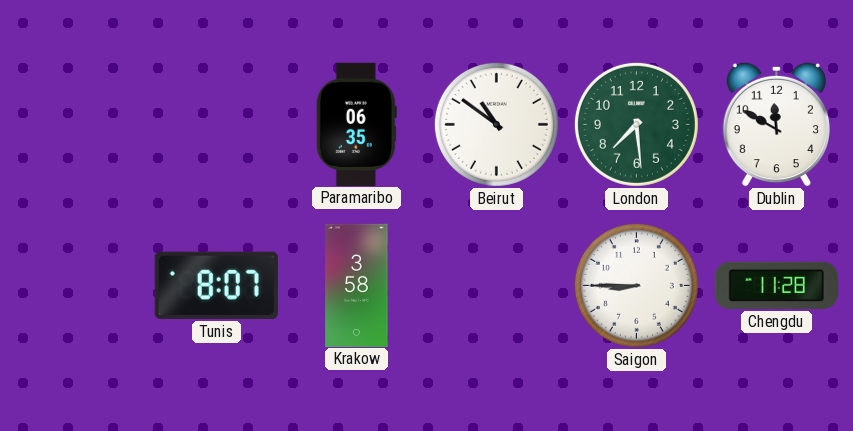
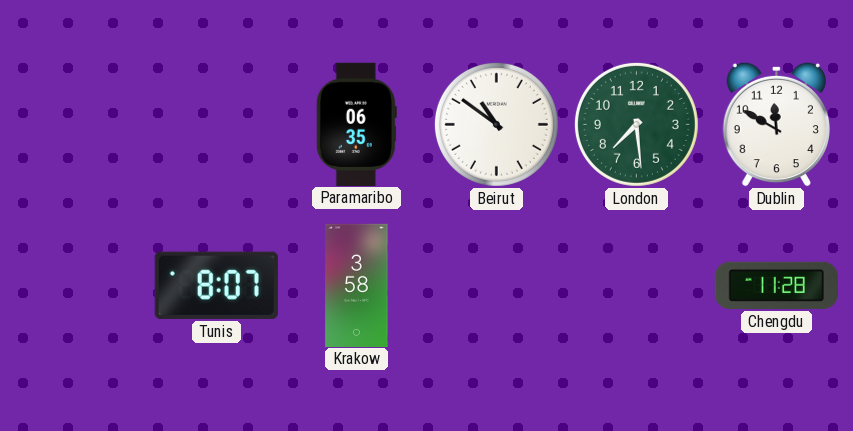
Saigon: 8:45 -> none
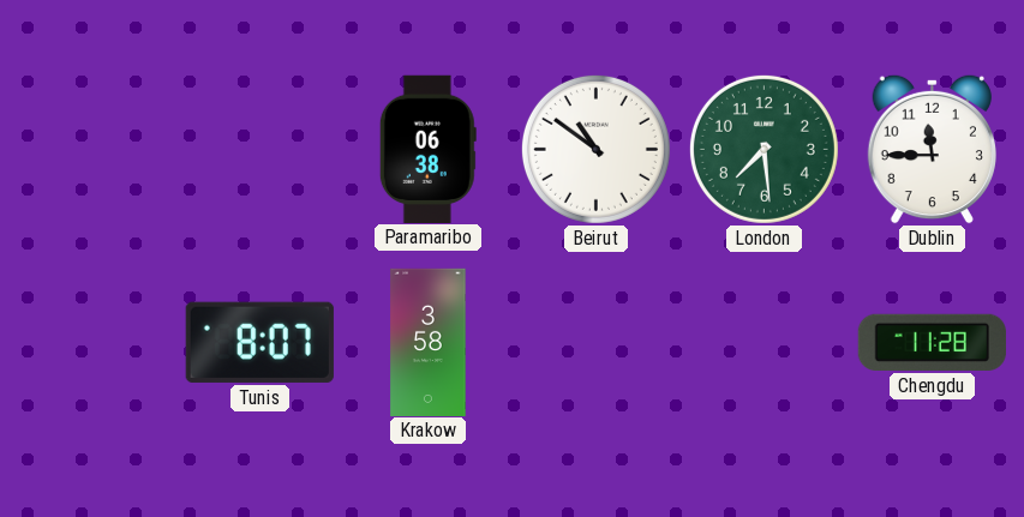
Paramaribo: 06:35 -> 06:38
Dublin: 11:50 -> 11:45
